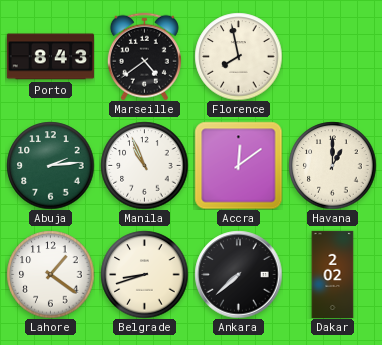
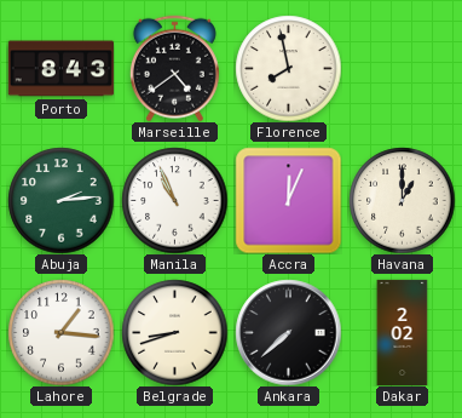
Accra: 12:09 -> 12:04
Lahore: 1:21 -> 1:16
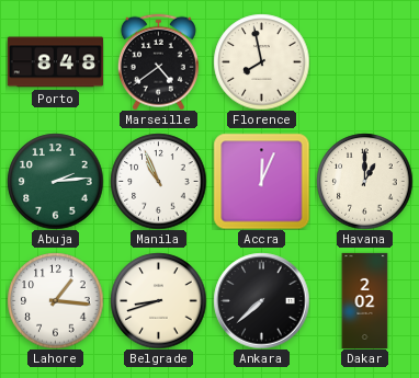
Porto: 8:43 -> 8:48
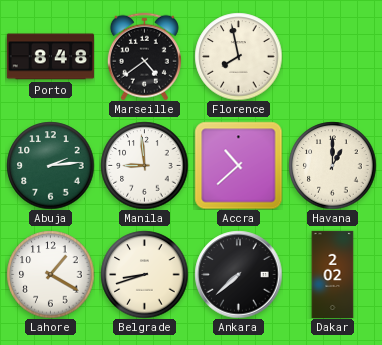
Manila: 10:56 -> 8:59
Accra: 12:04 -> 10:38
Lahore: 1:16 -> 1:20
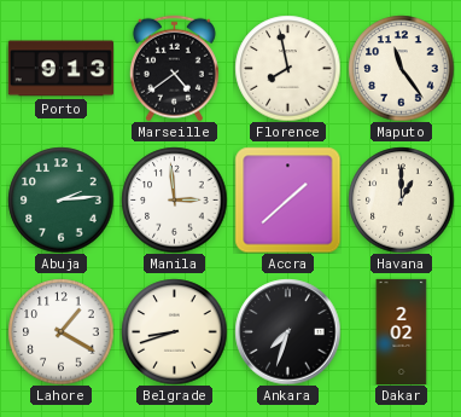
Porto: 8:48 -> 9:13
Maputo: none -> 11:24
Manila: 8:59 -> 2:59
Accra: 10:38 -> 1:38
Ankara: 7:38 -> 7:33
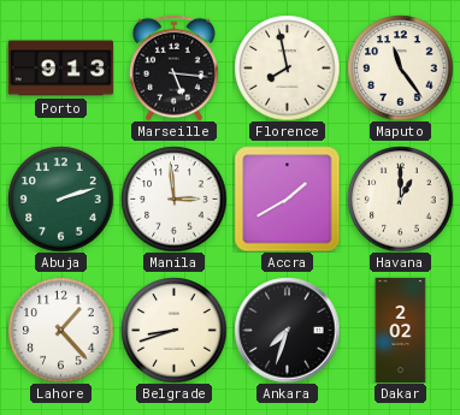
Marseille: 4:39 -> 5:16
Abuja: 2:14 -> 2:12
Accra: 1:38 -> 1:40
Lahore: 1:20 -> 1:23
